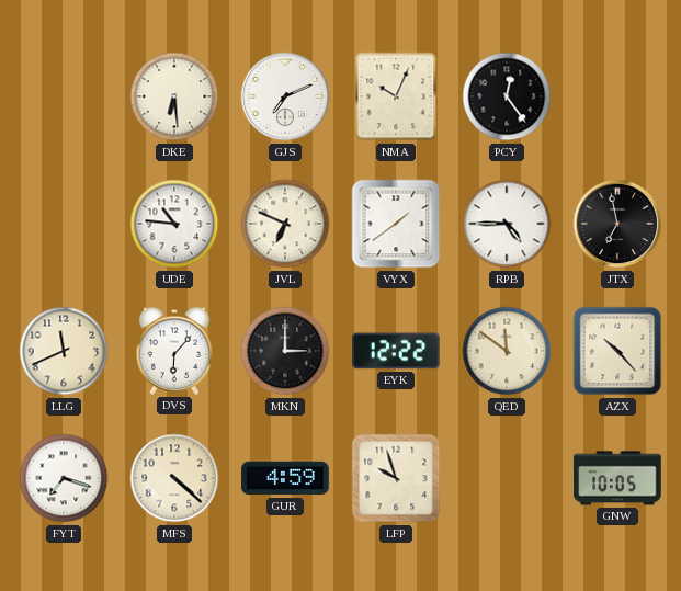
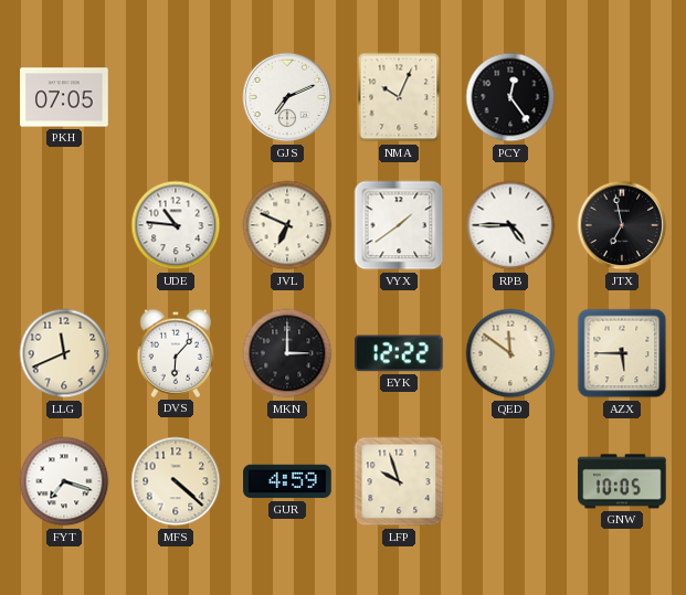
PKH: none -> 07:05
DKE: 6:29 -> none
AZX: 10:23 -> 5:45
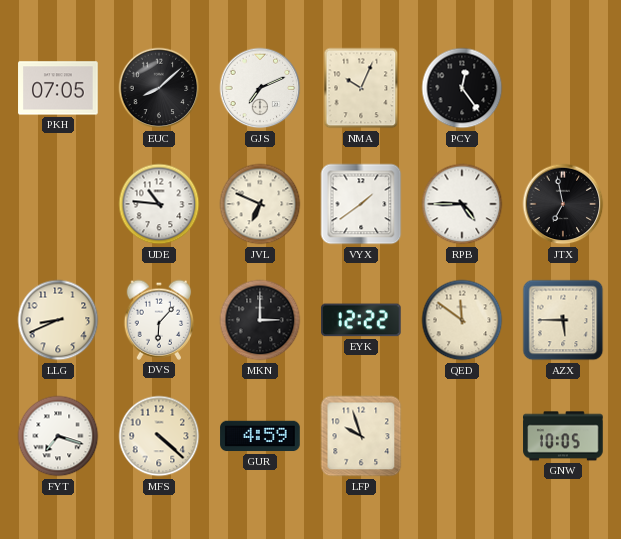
EUC: none -> 8:08
LLG: 11:41 -> 8:41
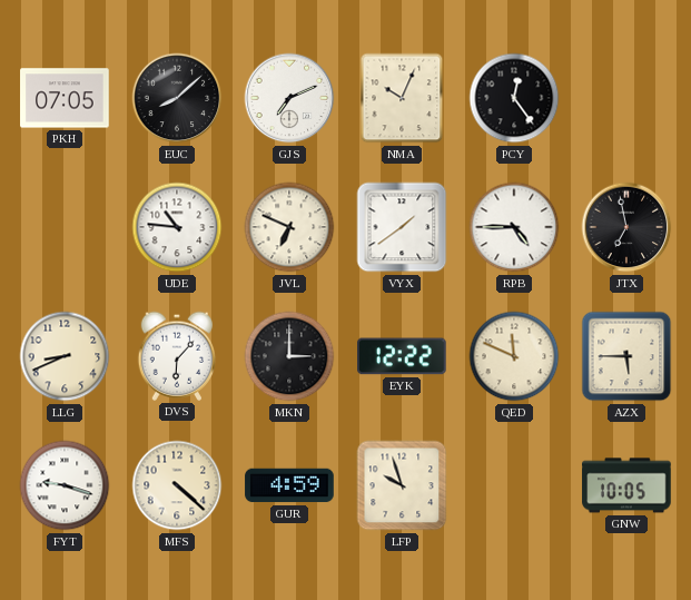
QED: 11:51 -> 11:49
FYT: 7:18 -> 9:18
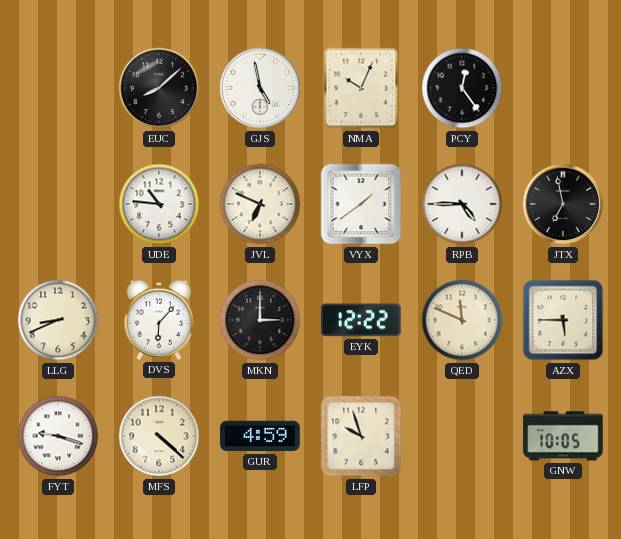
PKH: 07:05 -> none
GJS: 7:11 -> 4:58
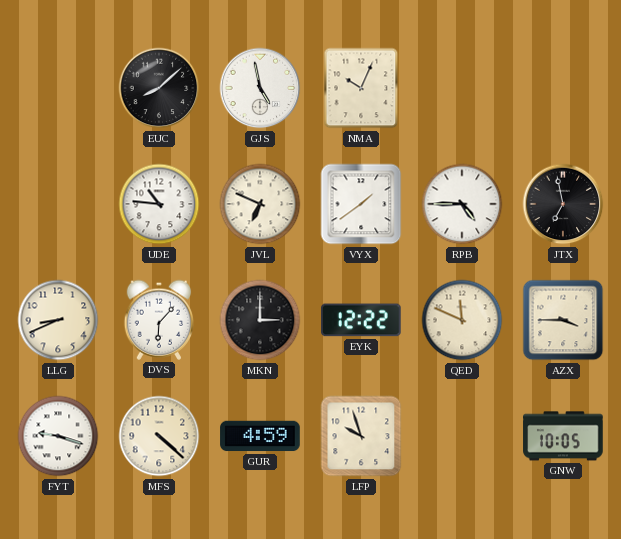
PCY: 12:24 -> none
AZX: 5:45 -> 3:45
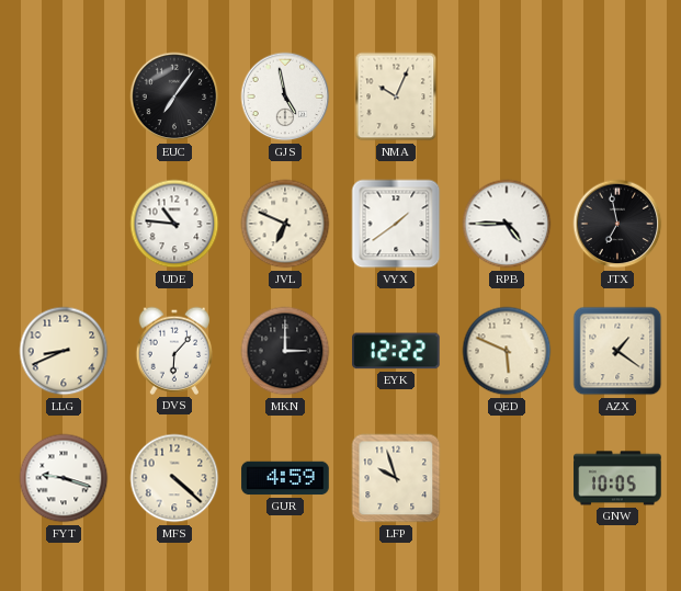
EUC: 8:08 -> 7:06
QED: 11:49 -> 5:49
AZX: 3:45 -> 1:21
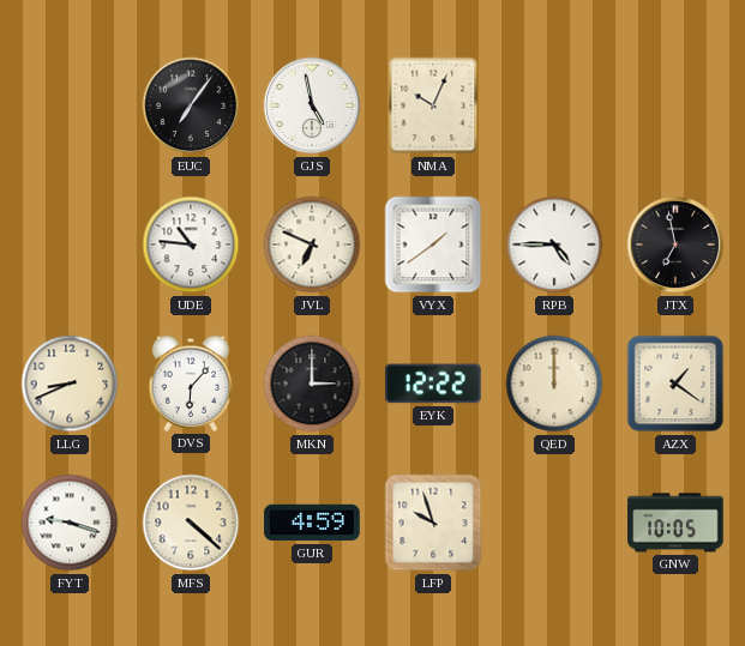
QED: 5:49 -> 12:00
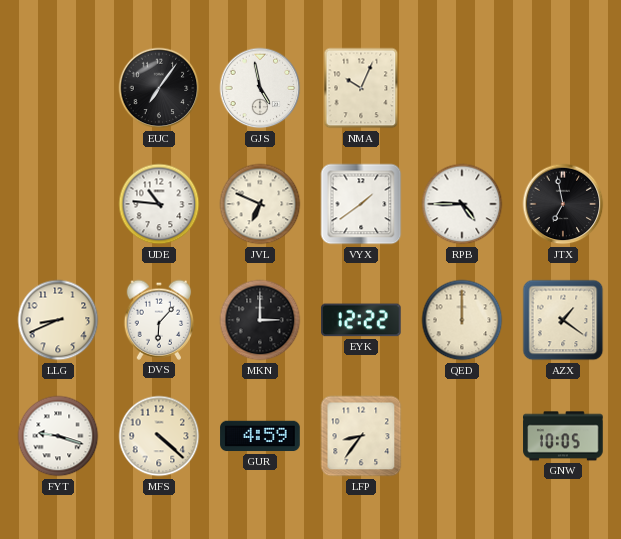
LFP: 9:57 -> 8:36
